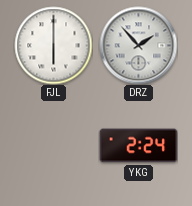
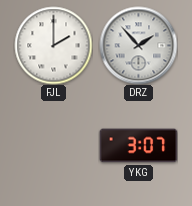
FJL: 6:00 -> 2:00
YKG: 2:24 -> 3:07
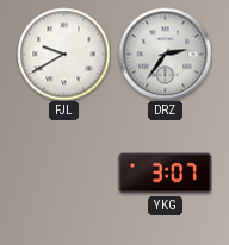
FJL: 2:00 -> 9:40
DRZ: 1:53 -> 2:36
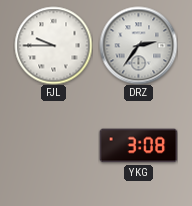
FJL: 9:40 -> 9:45
YKG: 3:07 -> 3:08
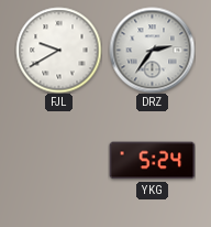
FJL: 9:45 -> 9:40
YKG: 3:08 -> 5:24
